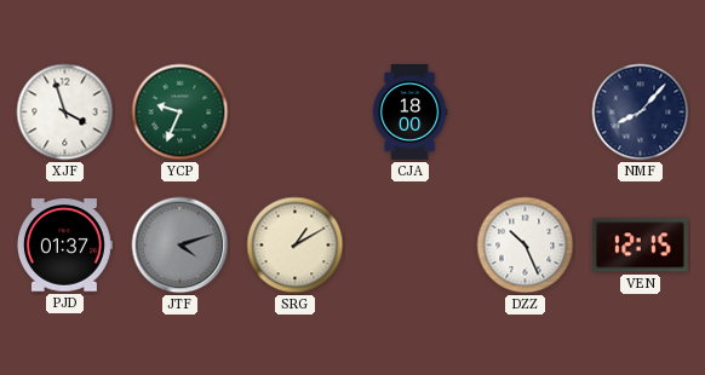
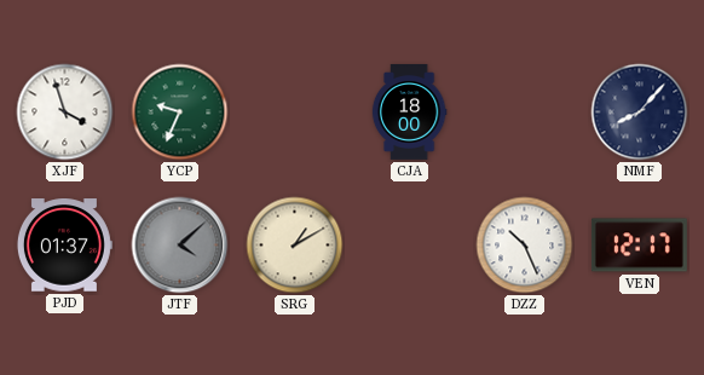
JTF: 4:12 -> 4:08
VEN: 12:15 -> 12:17
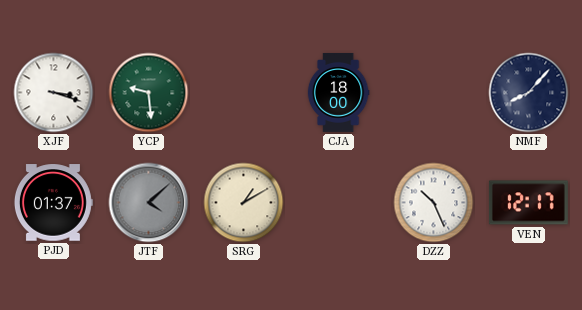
XJF: 3:57 -> 3:18
YCP: 9:34 -> 9:29
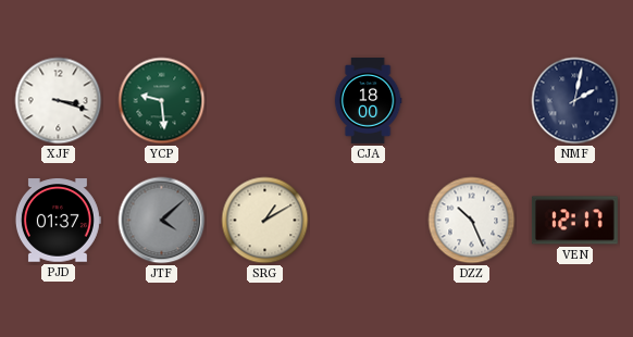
NMF: 8:07 -> 2:02
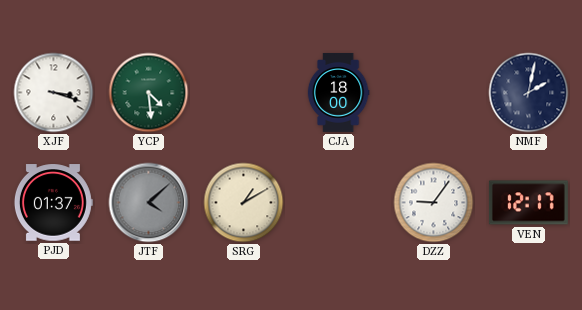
YCP: 9:29 -> 4:29
DZZ: 10:26 -> 9:06
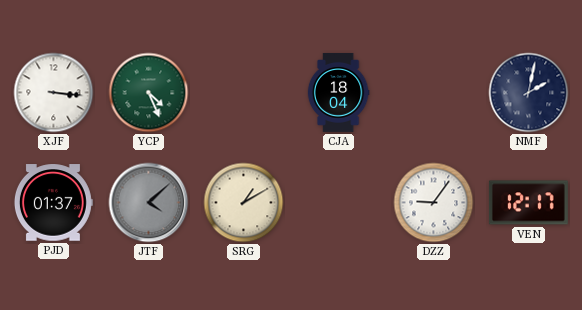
XJF: 3:18 -> 3:16
YCP: 4:29 -> 4:26
CJA: 18:00 -> 18:04
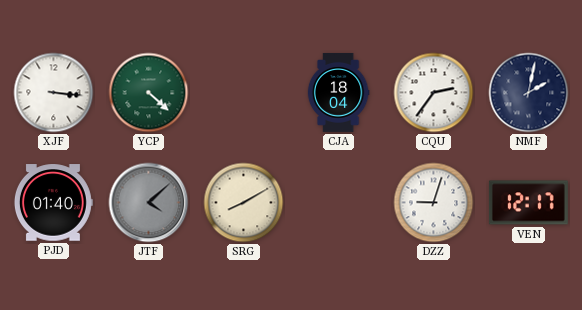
YCP: 4:26 -> 4:22
CQU: none -> 2:36
PJD: 01:37 -> 01:40
SRG: 1:10 -> 8:10
DZZ: 9:06 -> 9:03
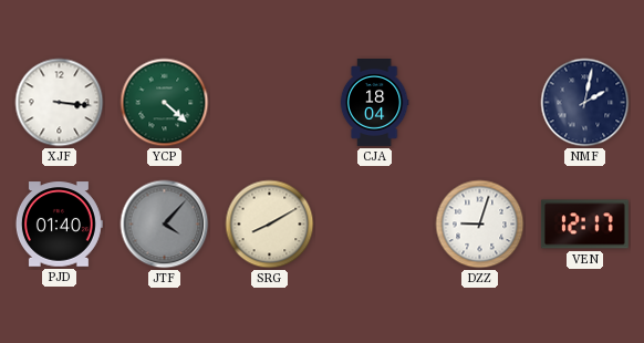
CQU: 2:36 -> none
JTF: 4:08 -> 4:07
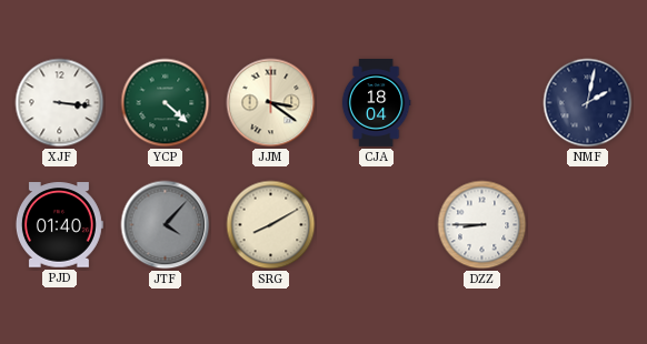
JJM: none -> 3:21
DZZ: 9:03 -> 8:45
VEN: 12:17 -> none
